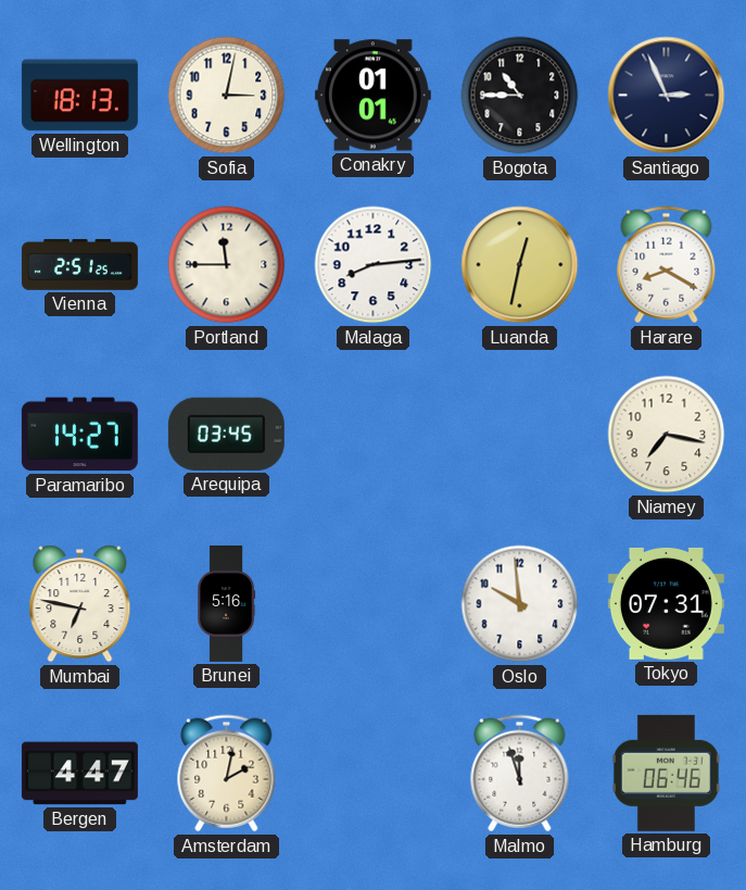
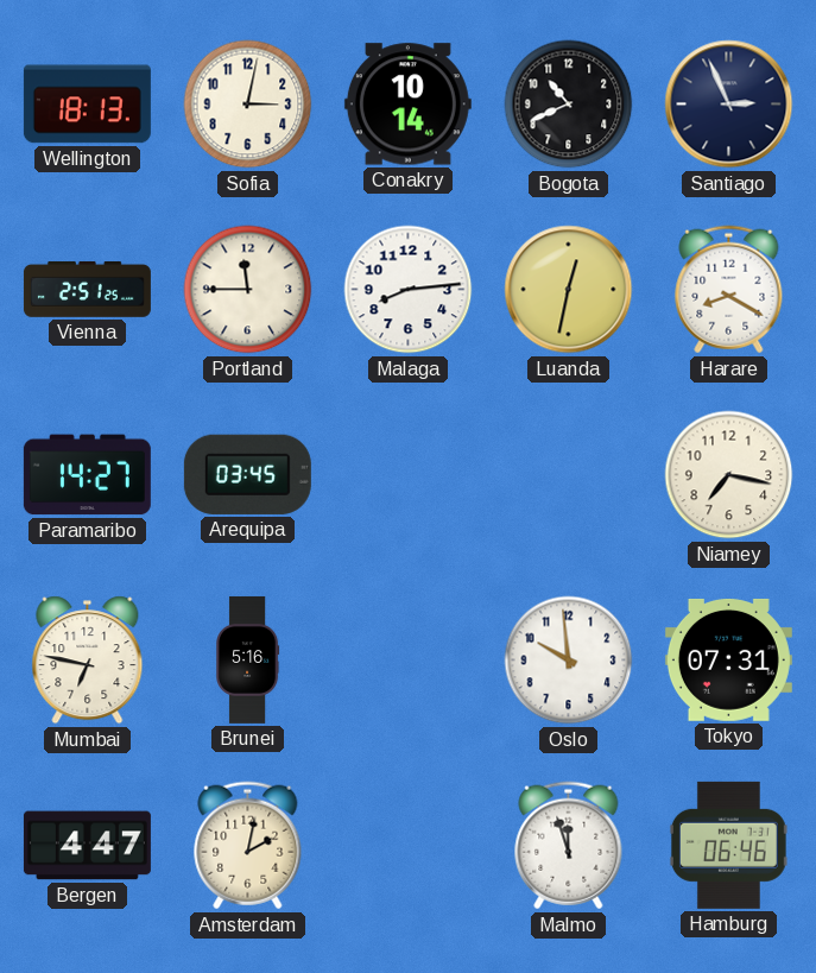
Conakry: 01:01 -> 10:14
Bogota: 10:45 -> 10:41
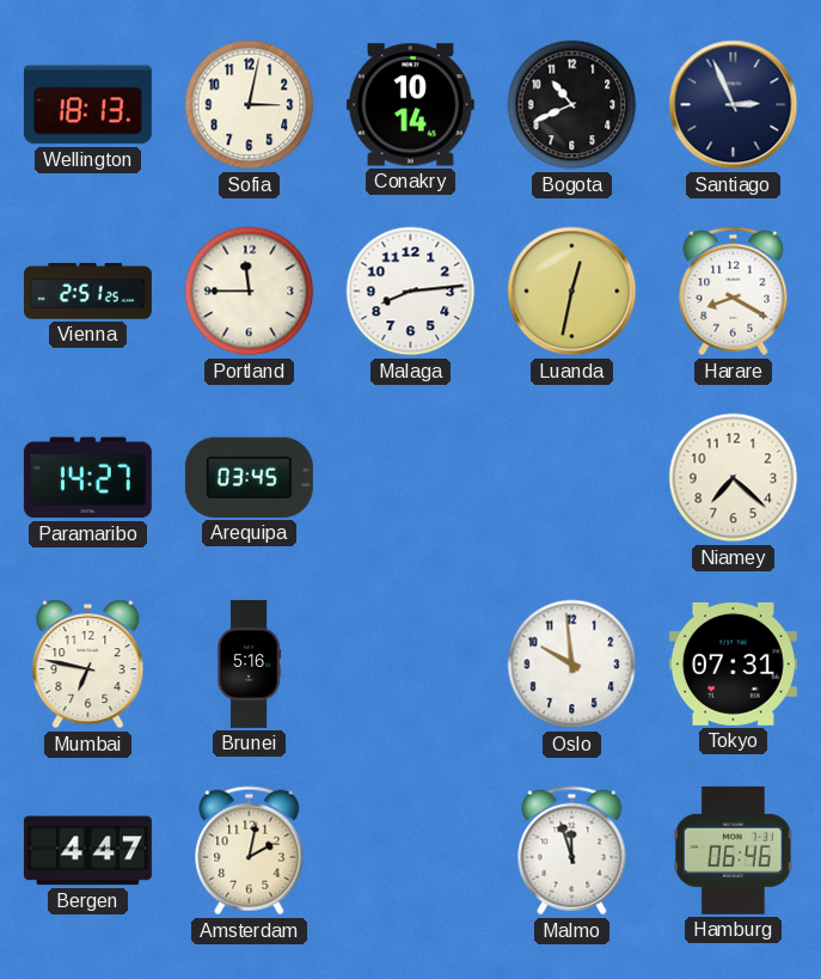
Niamey: 7:17 -> 7:22
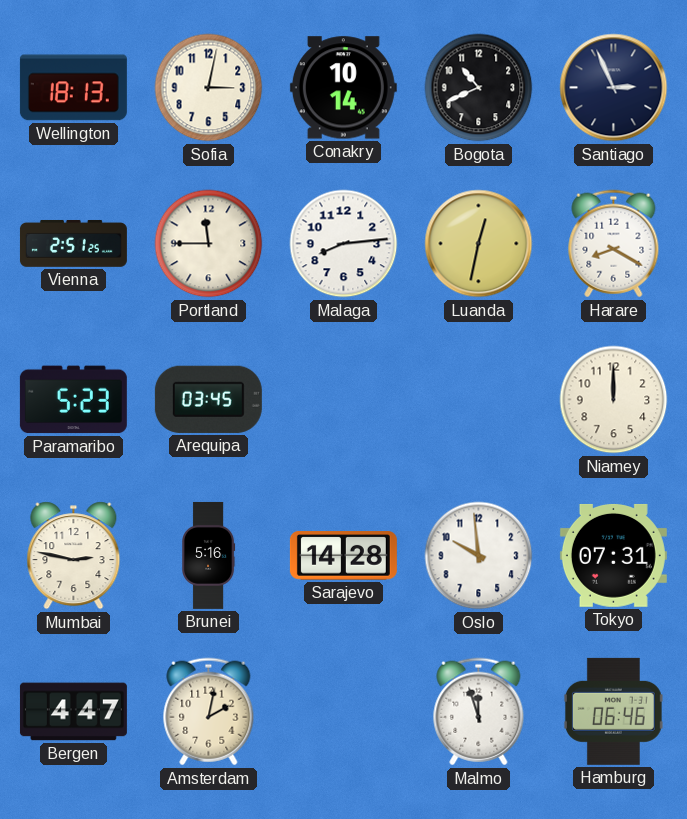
Paramaribo: 14:27 -> 5:23
Niamey: 7:22 -> 12:00
Mumbai: 6:47 -> 2:47
Sarajevo: none -> 14:28
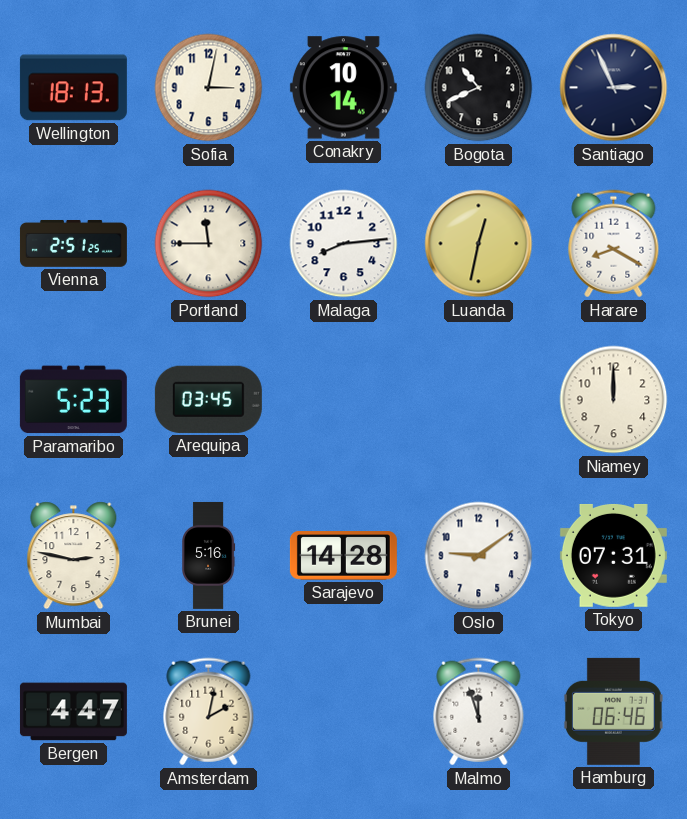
Oslo: 9:59 -> 9:09
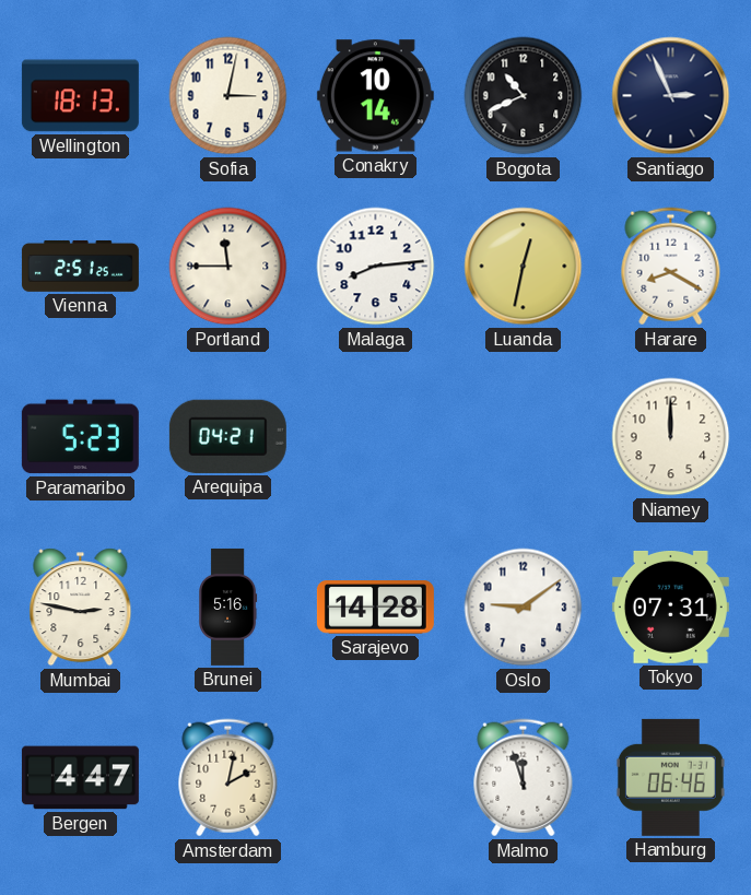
Arequipa: 03:45 -> 04:21
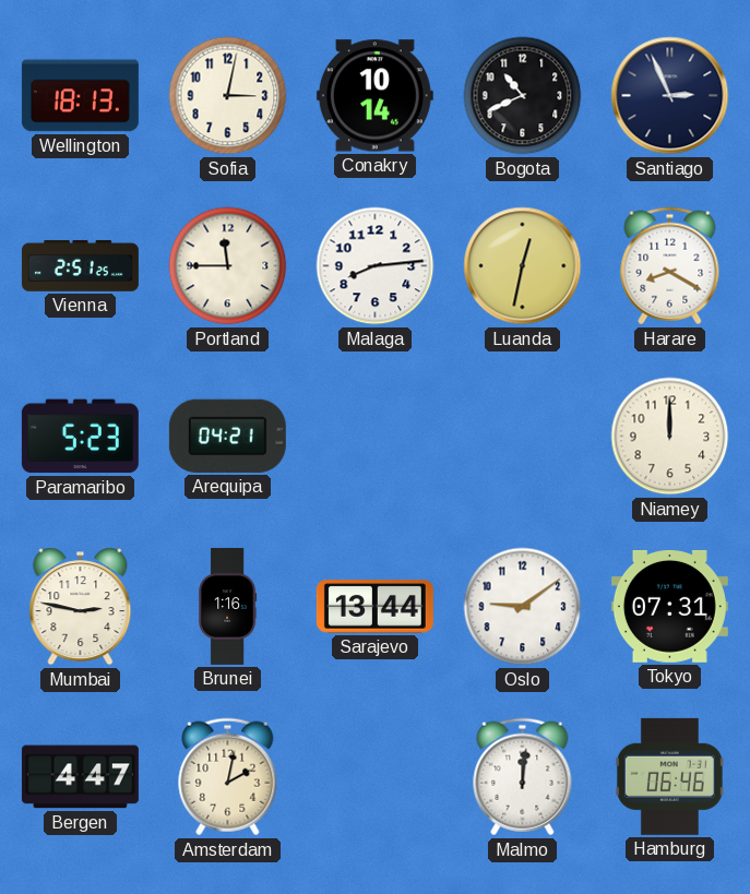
Brunei: 5:16 -> 1:16
Sarajevo: 14:28 -> 13:44
Malmo: 11:57 -> 12:01
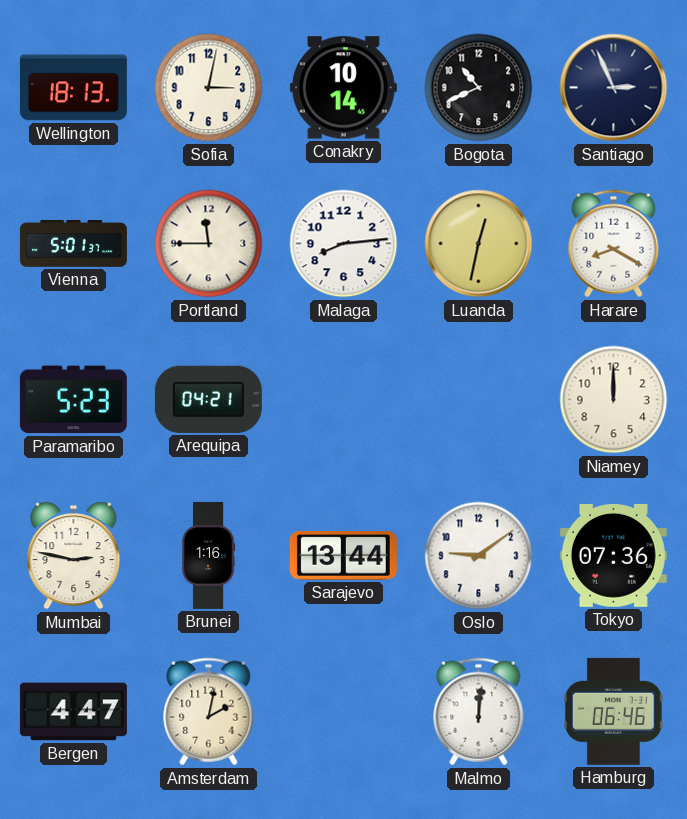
Vienna: 2:51 -> 5:01
Tokyo: 07:31 -> 07:36
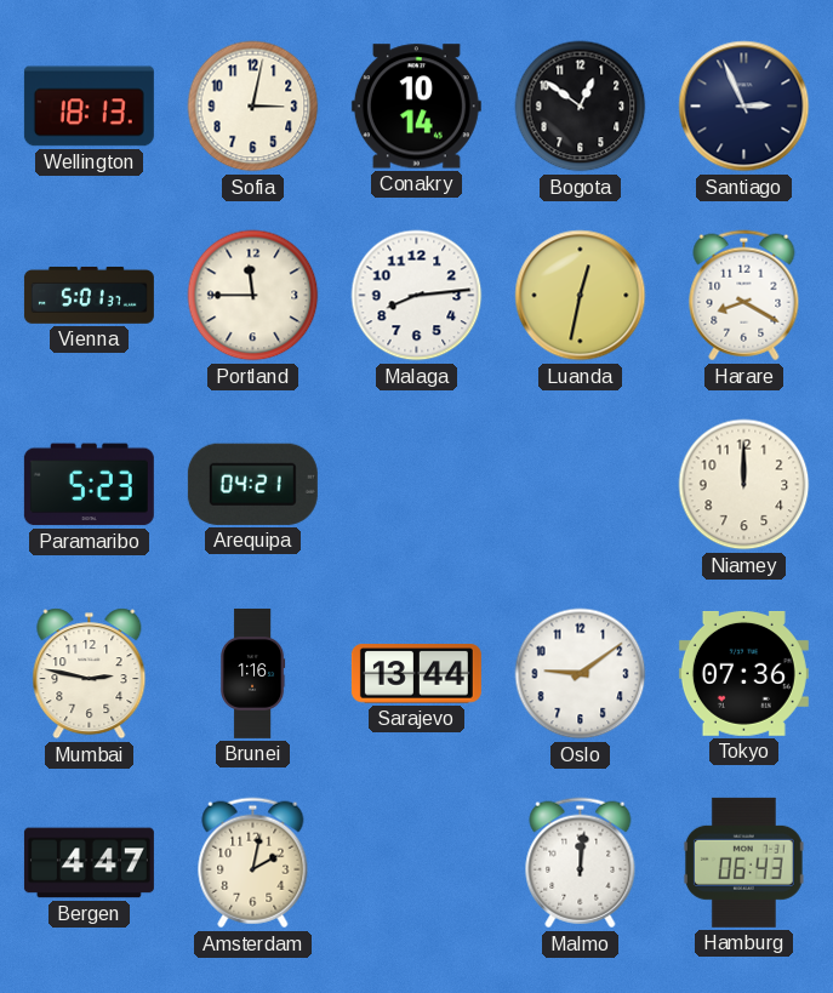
Bogota: 10:41 -> 12:51
Hamburg: 06:46 -> 06:43
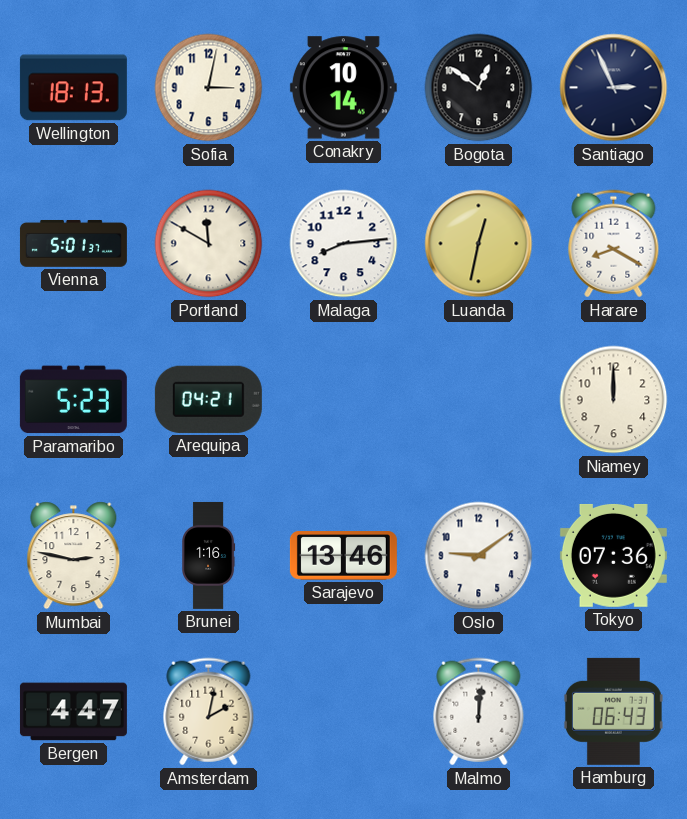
Portland: 11:45 -> 11:50
Sarajevo: 13:44 -> 13:46
